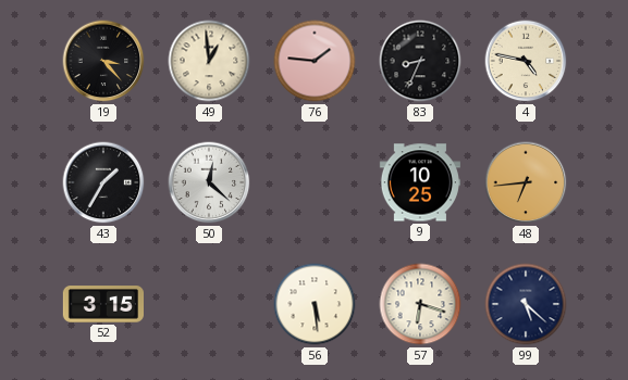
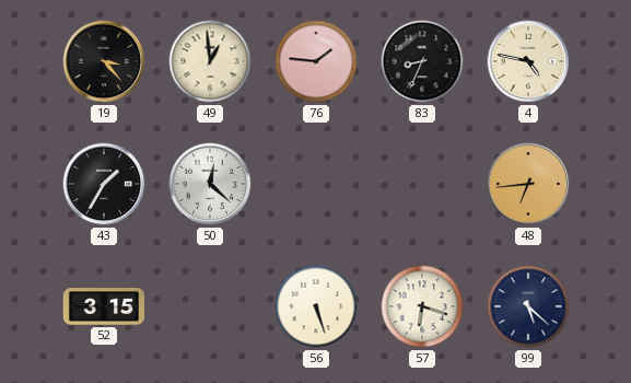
9: 10:25 -> none
56: 5:29 -> 5:27
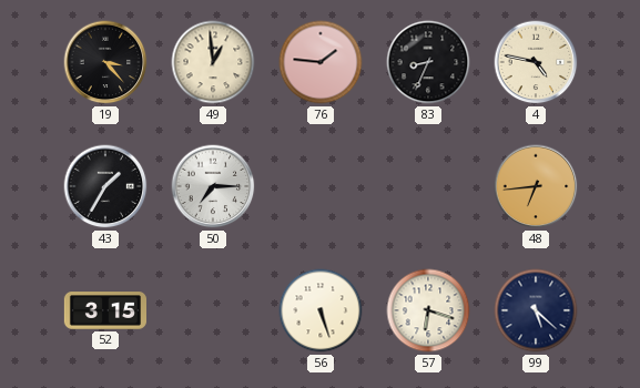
50: 12:22 -> 7:15
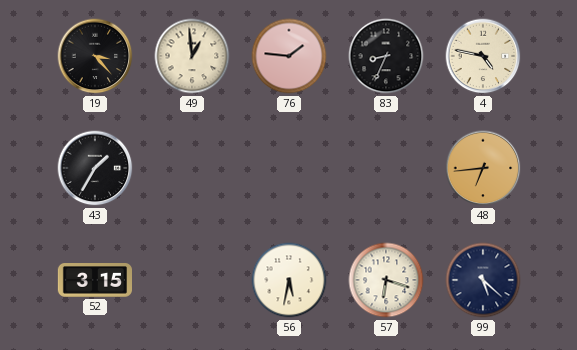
50: 7:15 -> none
56: 5:27 -> 5:32
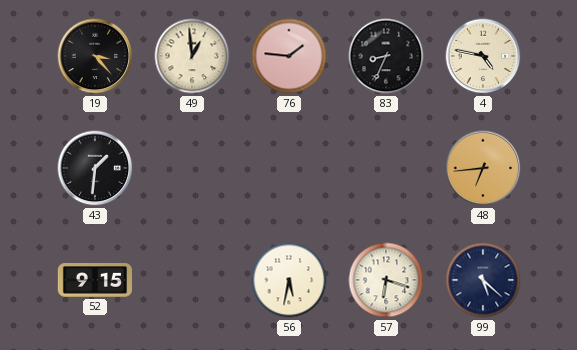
43: 1:35 -> 1:31
52: 3:15 -> 9:15
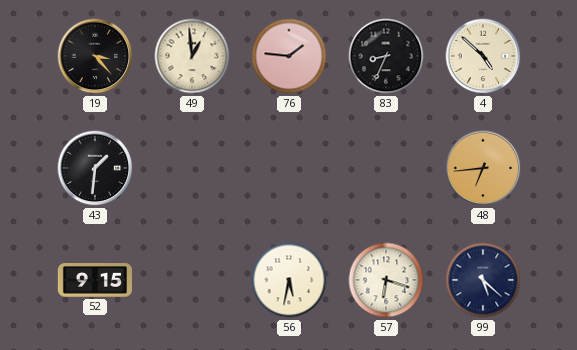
4: 4:47 -> 4:52
